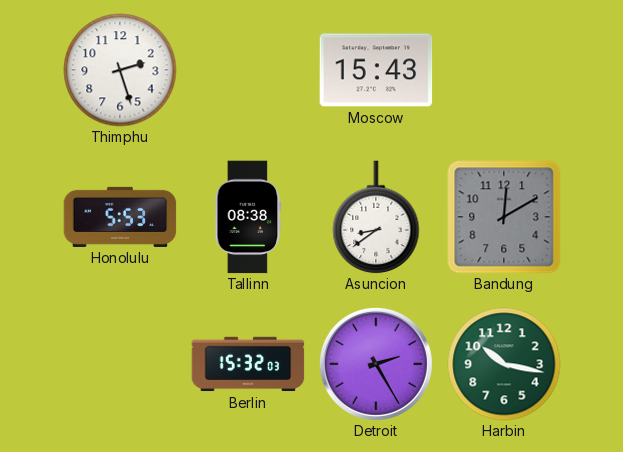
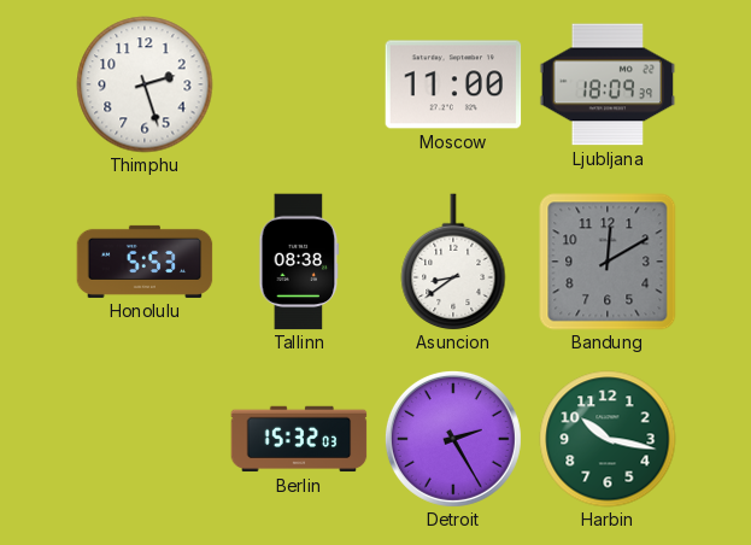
Moscow: 15:43 -> 11:00
Ljubljana: none -> 18:09
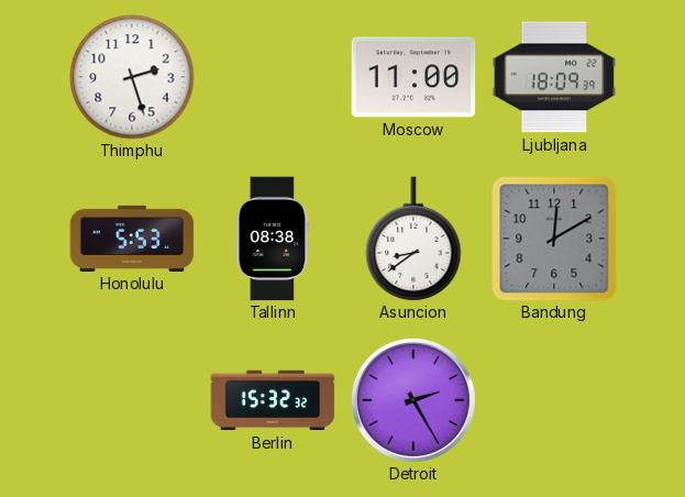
Berlin: 15:32:03 -> 15:32:32
Harbin: 10:17 -> none
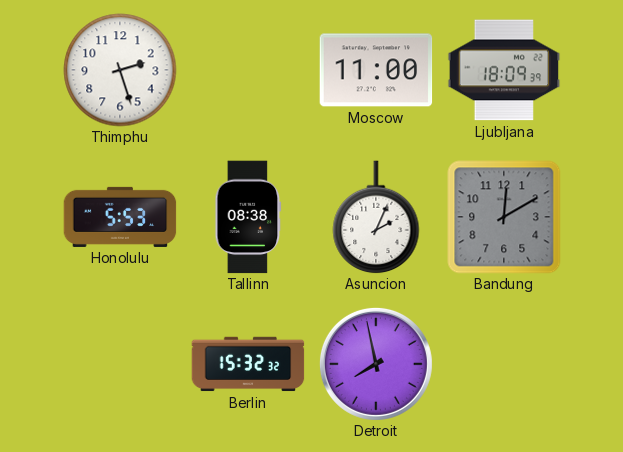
Asuncion: 8:39 -> 2:04
Detroit: 2:25 -> 7:58
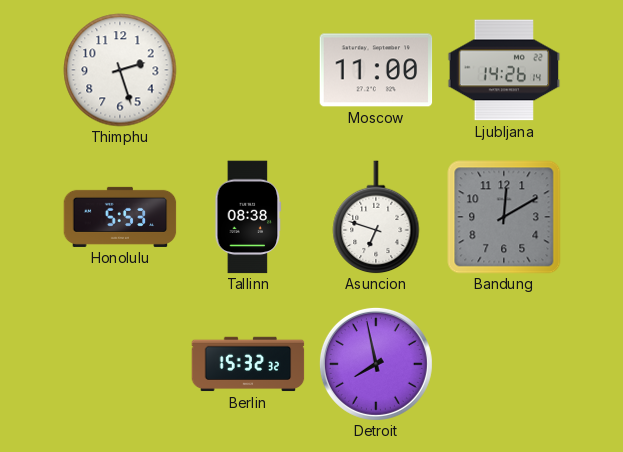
Ljubljana: 18:09 -> 14:26
Asuncion: 2:04 -> 6:48
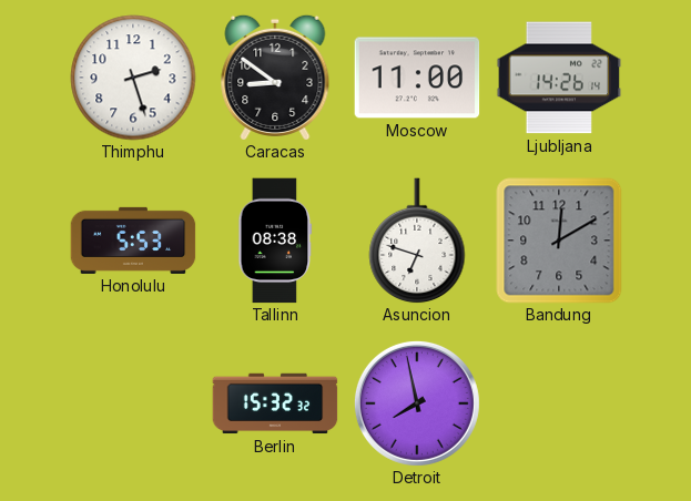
Caracas: none -> 8:51
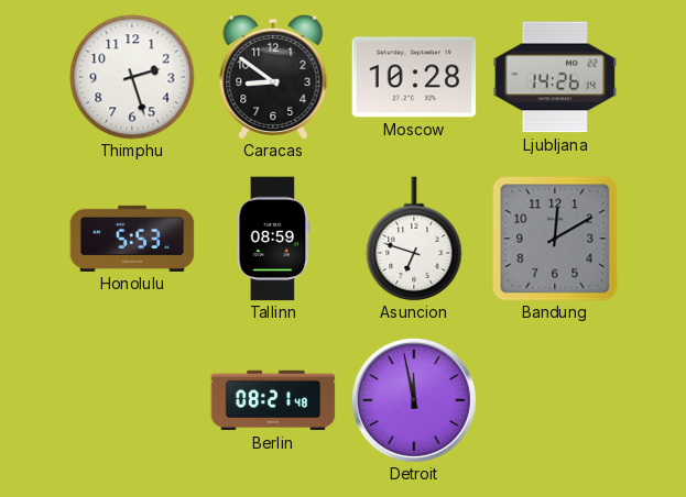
Moscow: 11:00 -> 10:28
Tallinn: 08:38 -> 08:59
Berlin: 15:32 -> 08:21
Detroit: 7:58 -> 11:58
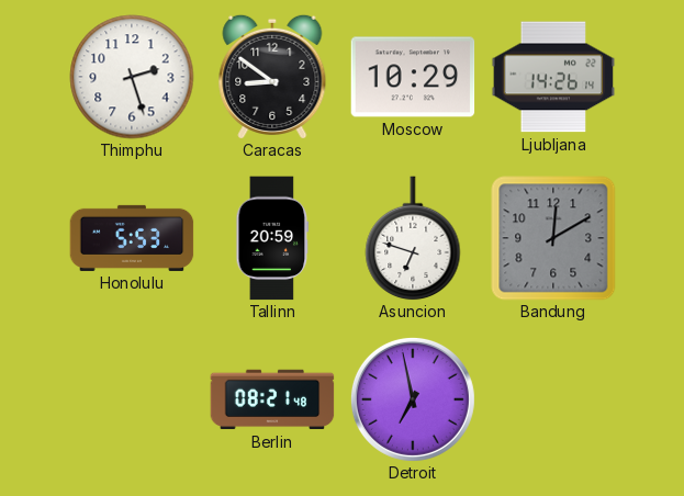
Moscow: 10:28 -> 10:29
Tallinn: 08:59 -> 20:59
Detroit: 11:58 -> 6:58
